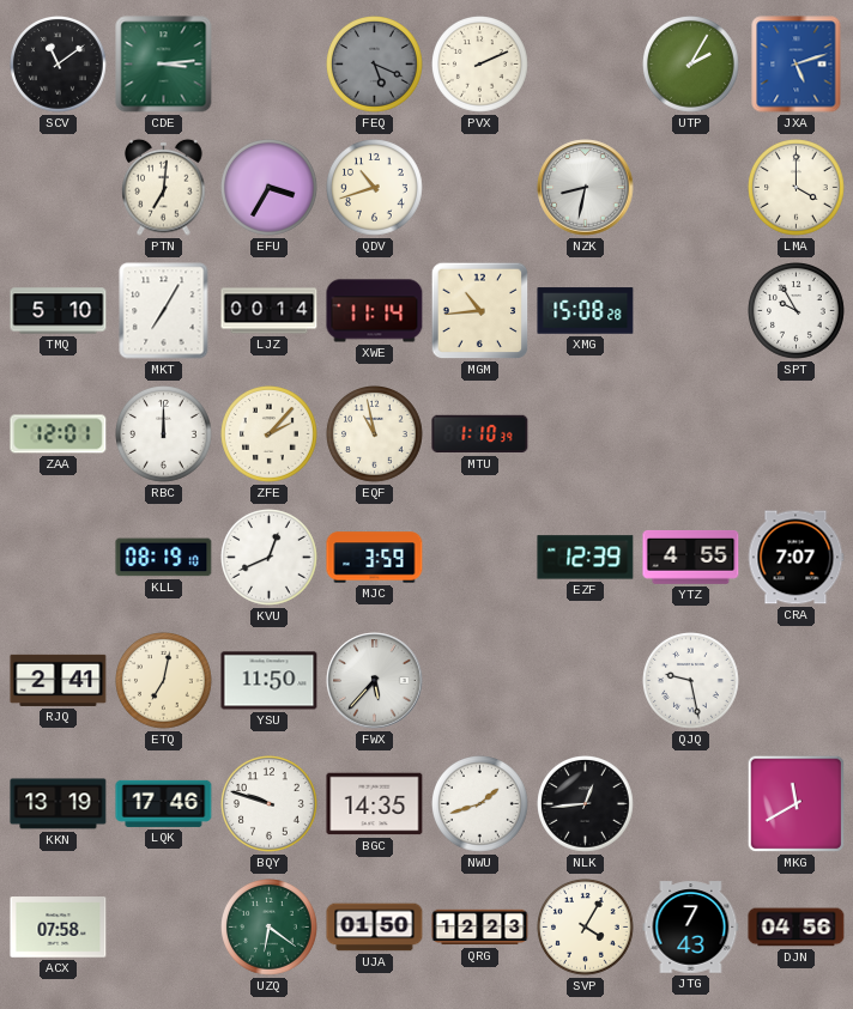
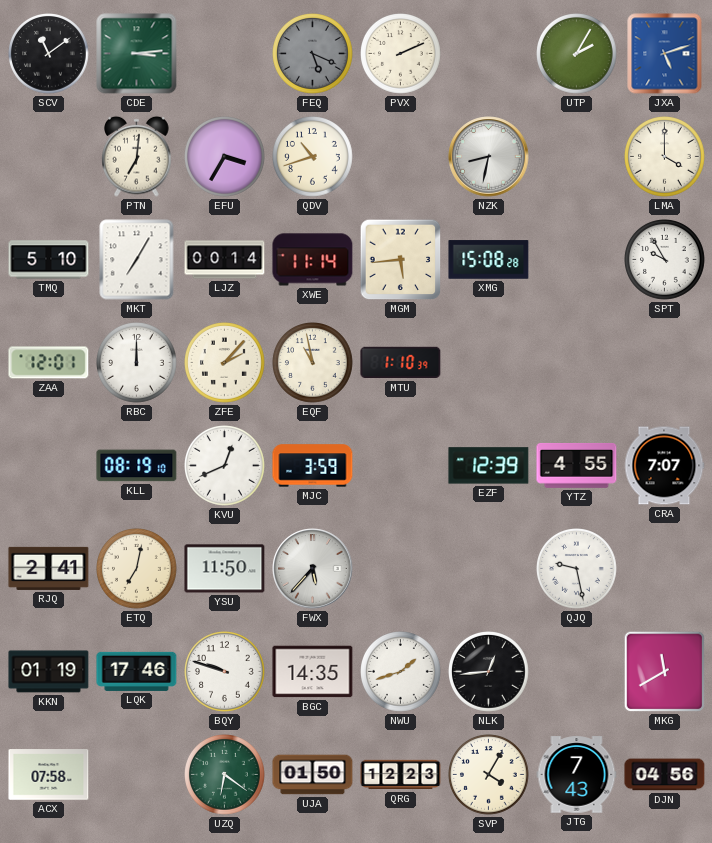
MGM: 10:44 -> 5:44
KKN: 13:19 -> 01:19
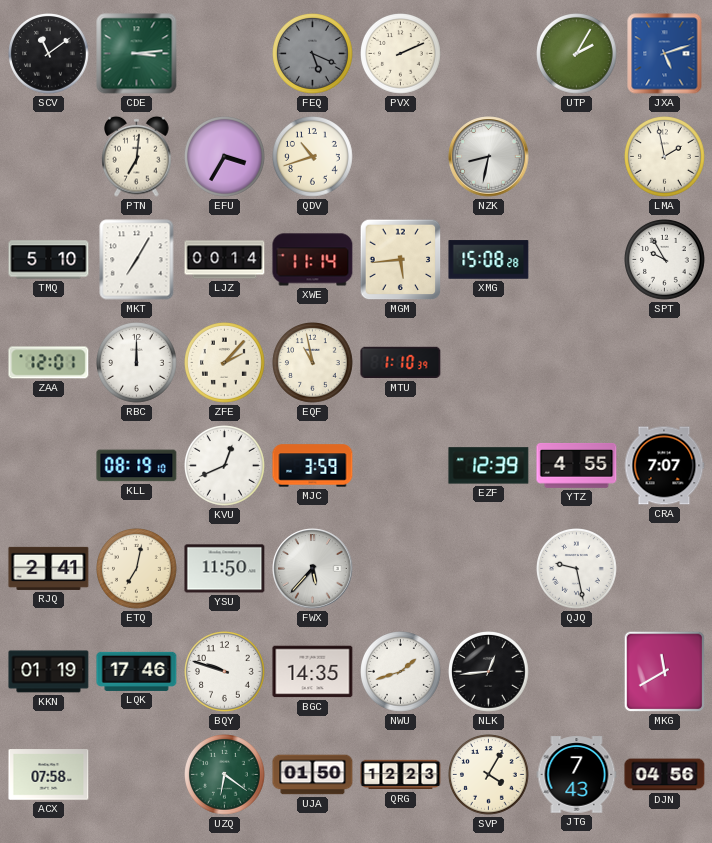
LMA: 4:00 -> 1:58
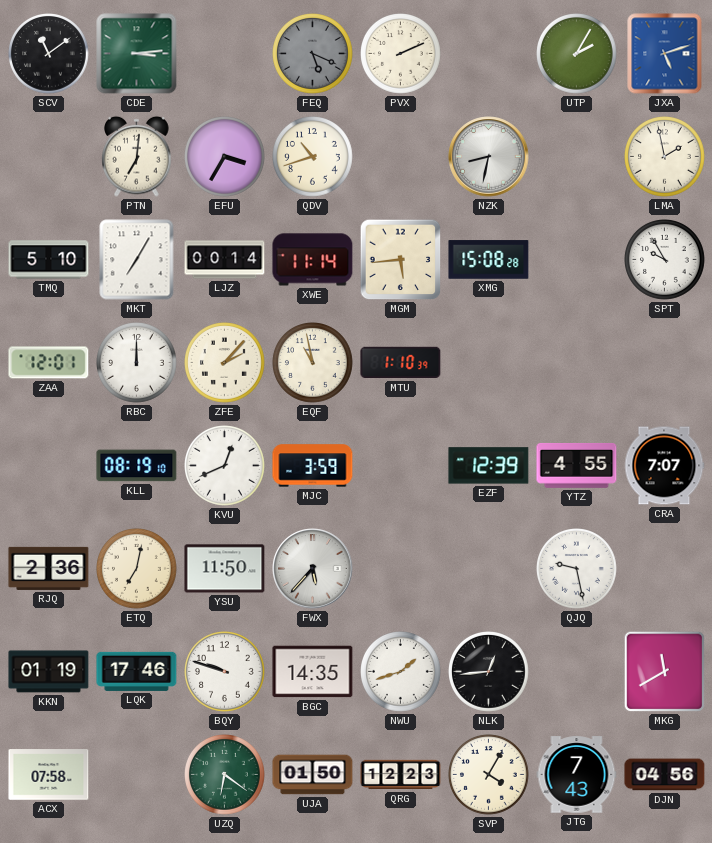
RJQ: 2:41 -> 2:36
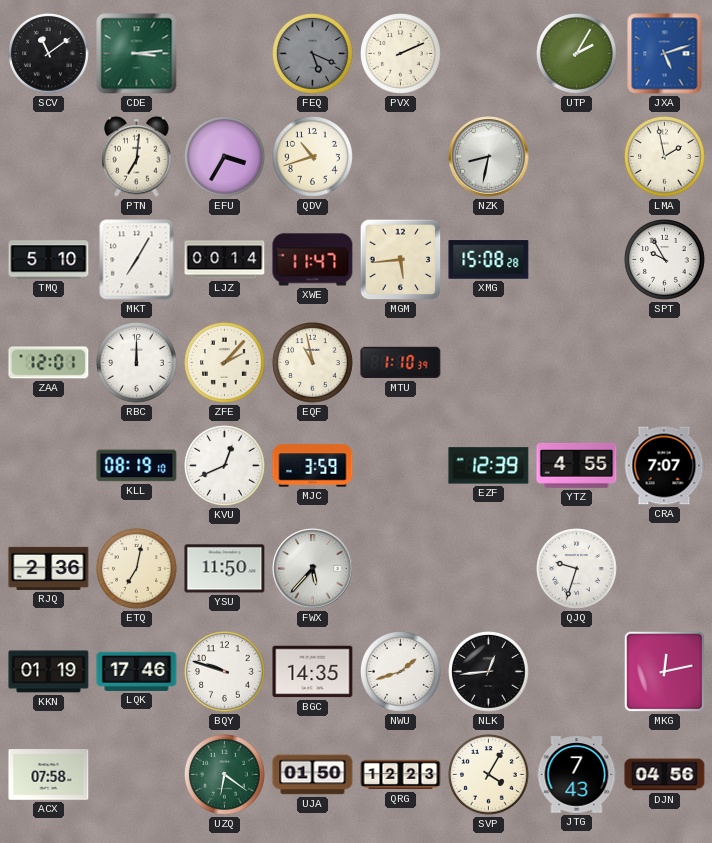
XWE: 11:14 -> 11:47
QJQ: 9:28 -> 9:33
MKG: 11:40 -> 12:13
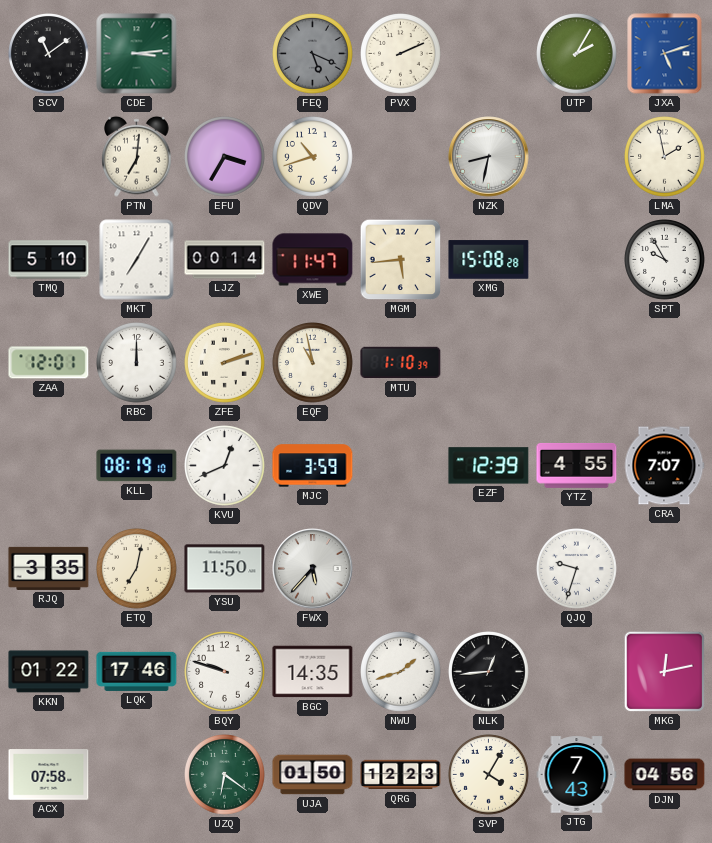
ZFE: 2:07 -> 2:12
RJQ: 2:36 -> 3:35
KKN: 01:19 -> 01:22
